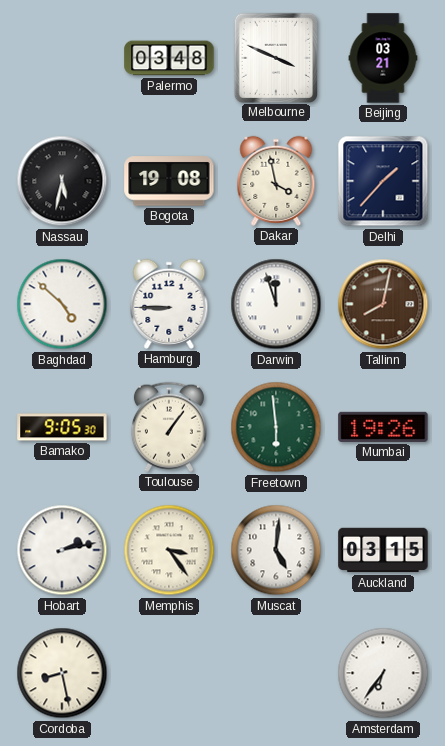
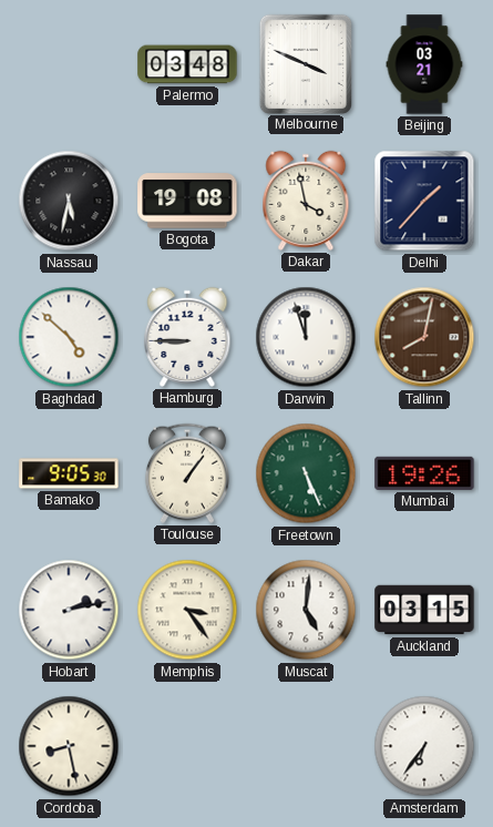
Freetown: 5:59 -> 5:26
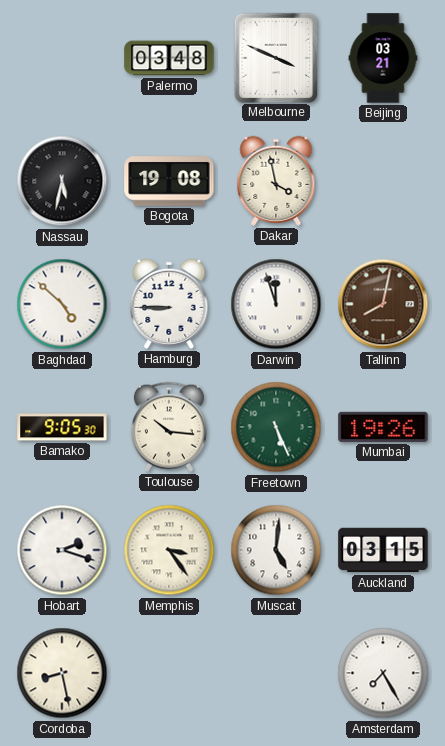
Delhi: 1:37 -> none
Toulouse: 1:06 -> 10:16
Hobart: 2:13 -> 2:18
Amsterdam: 6:36 -> 7:25
